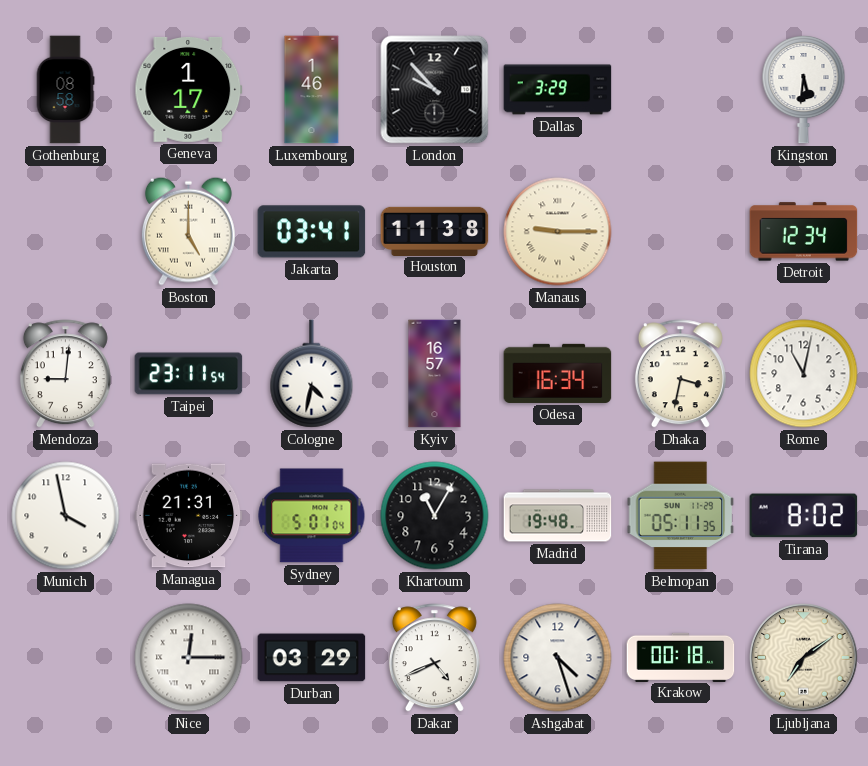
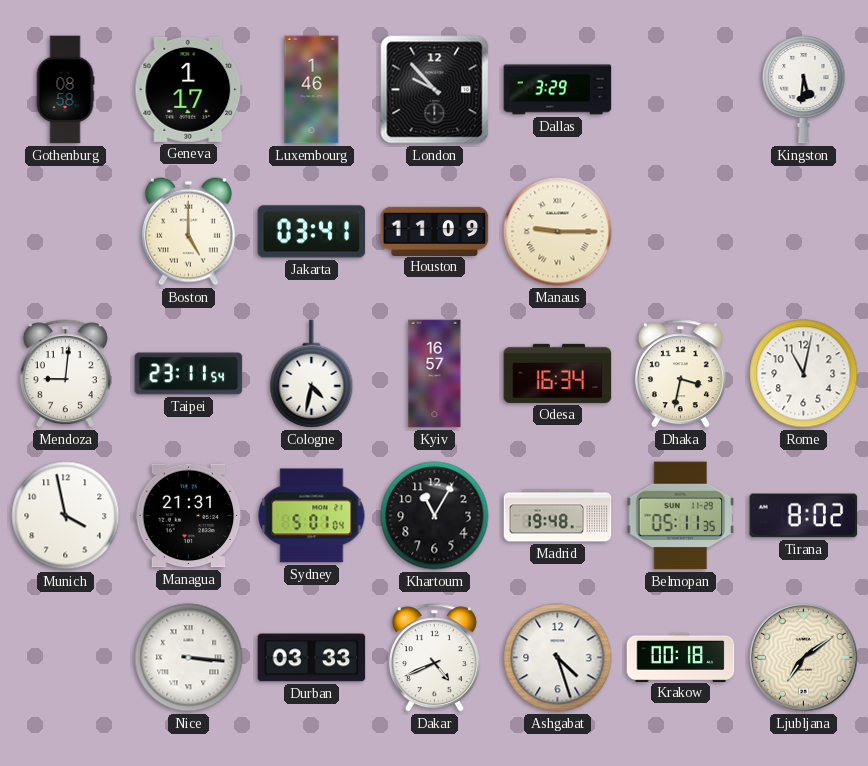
Houston: 11:38 -> 11:09
Detroit: 12:34 -> none
Nice: 12:15 -> 3:16
Durban: 03:29 -> 03:33
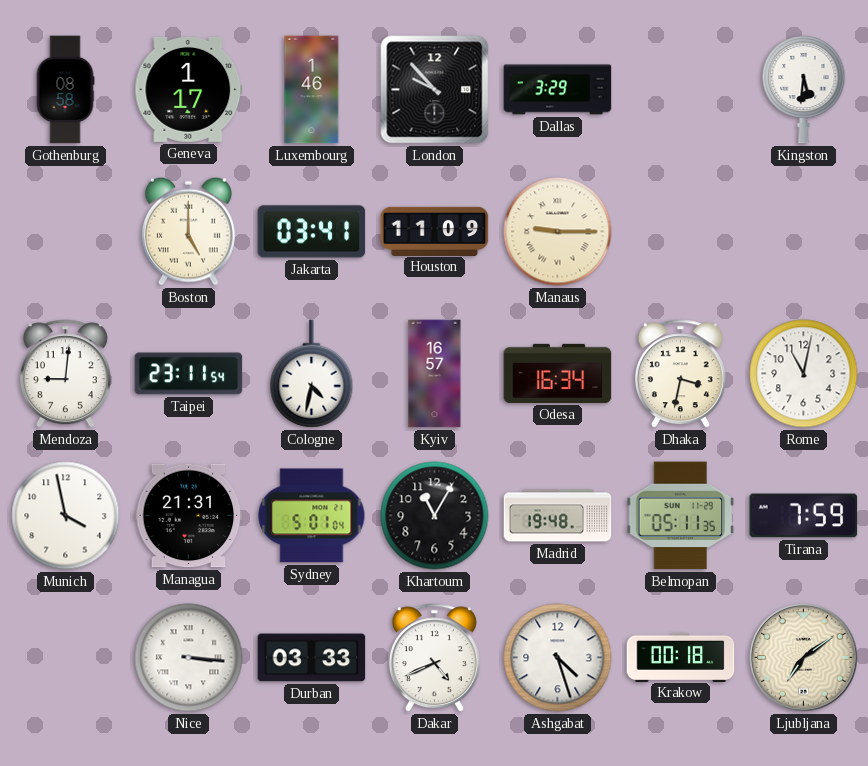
Tirana: 8:02 -> 7:59
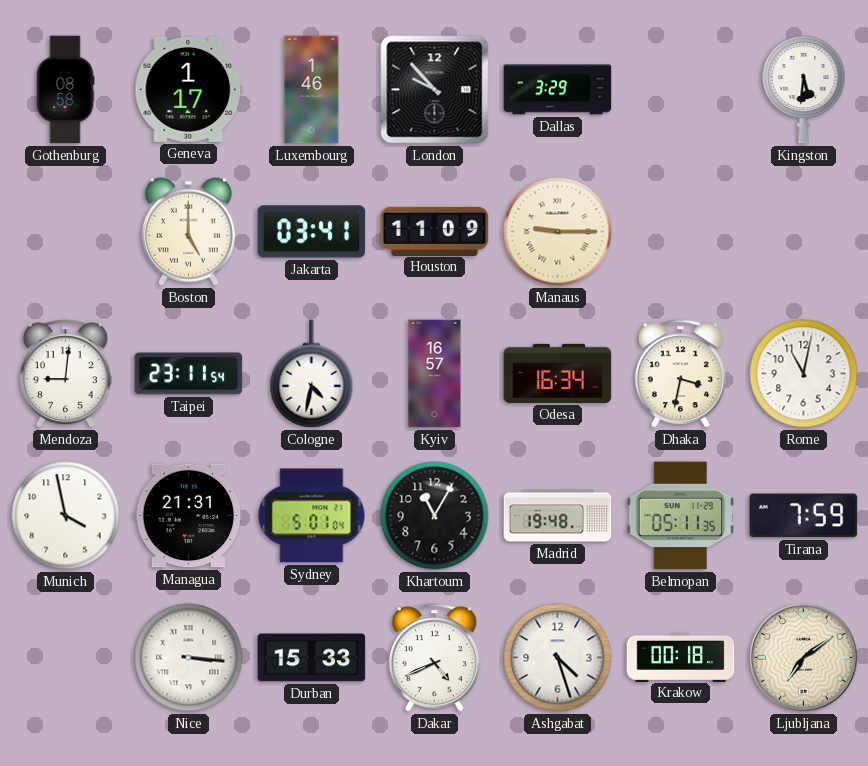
Durban: 03:33 -> 15:33
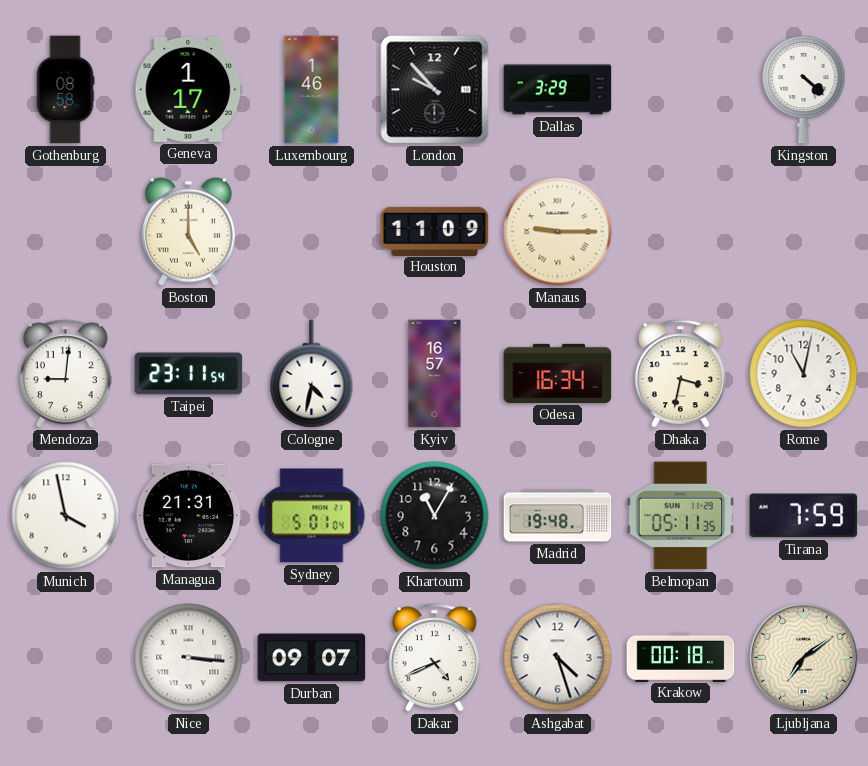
Kingston: 5:31 -> 4:22
Jakarta: 03:41 -> none
Durban: 15:33 -> 09:07
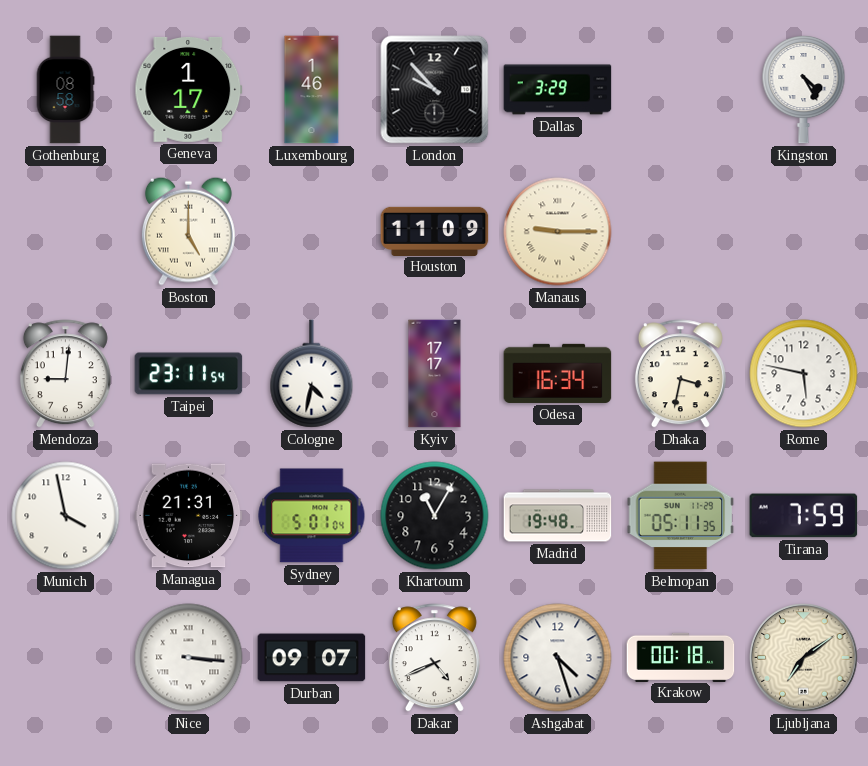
Kingston: 4:22 -> 4:25
Kyiv: 16:57 -> 17:17
Rome: 11:02 -> 5:47
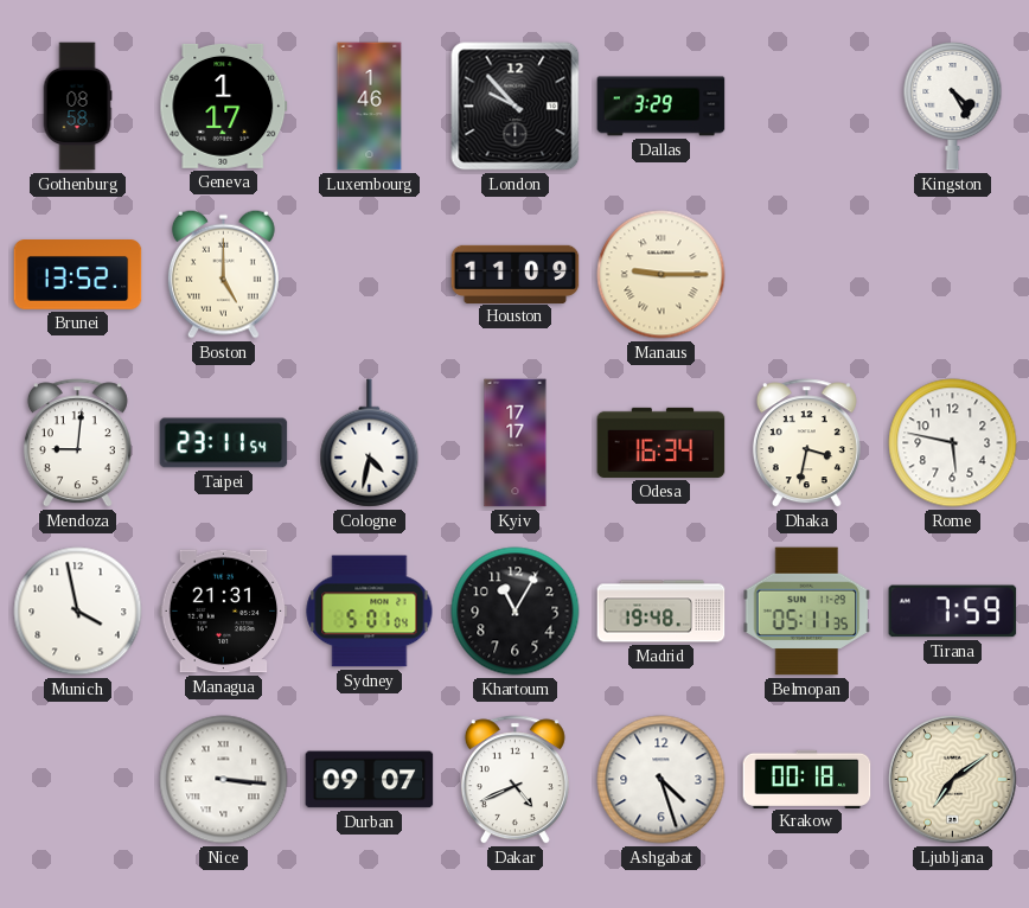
Brunei: none -> 13:52
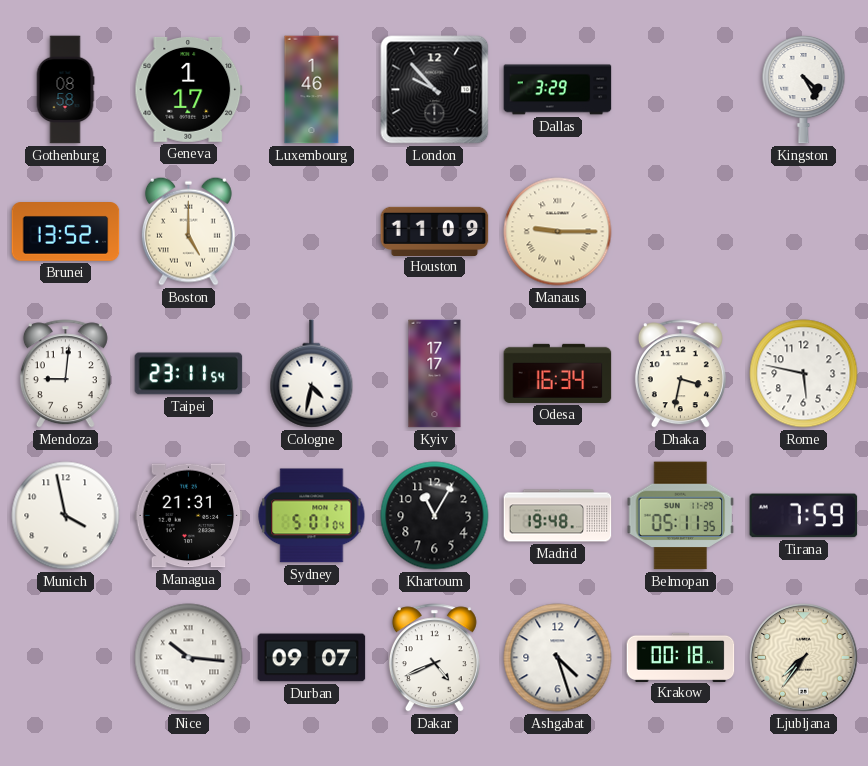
Nice: 3:16 -> 10:16
Ljubljana: 7:09 -> 7:36
